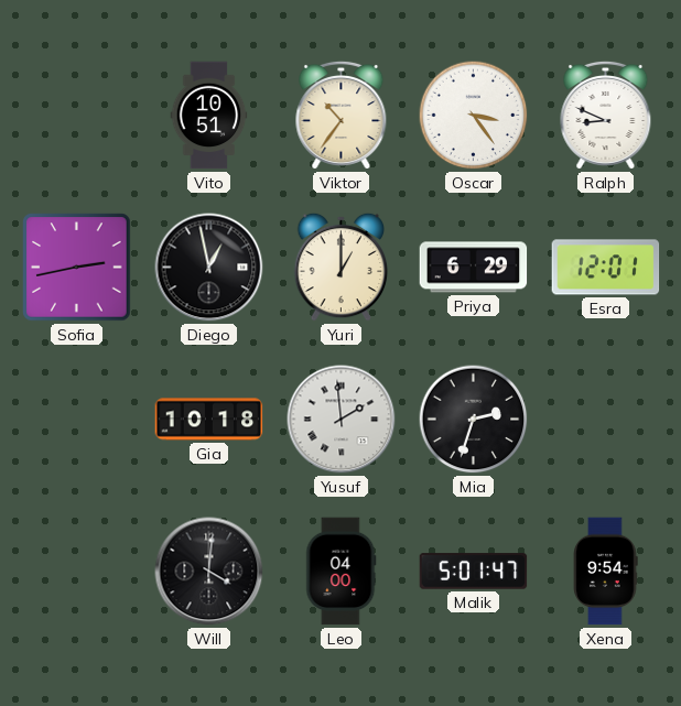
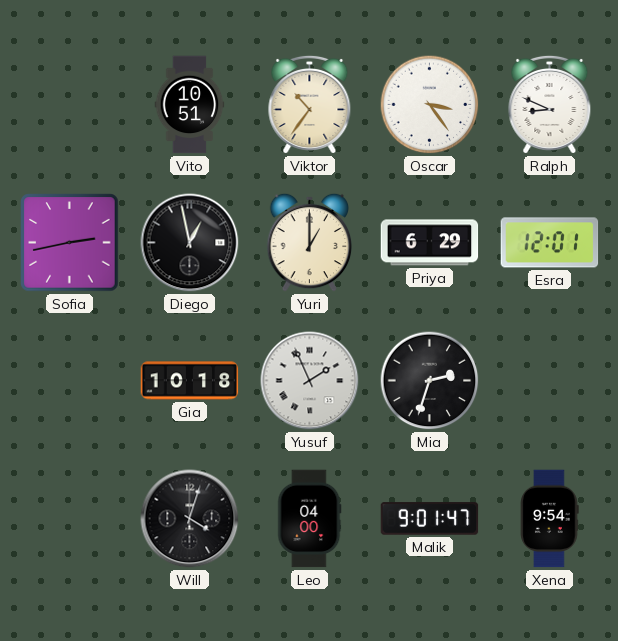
Yusuf: 1:59 -> 1:56
Will: 4:01 -> 4:03
Malik: 5:01 -> 9:01
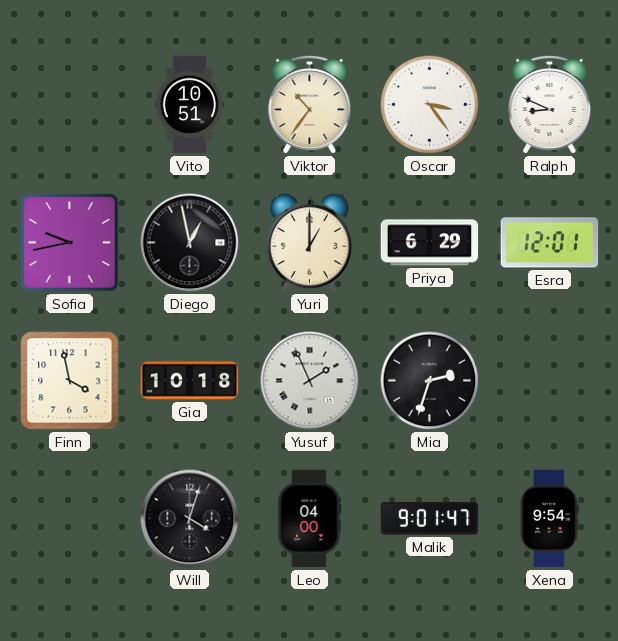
Sofia: 2:43 -> 9:43
Finn: none -> 3:58
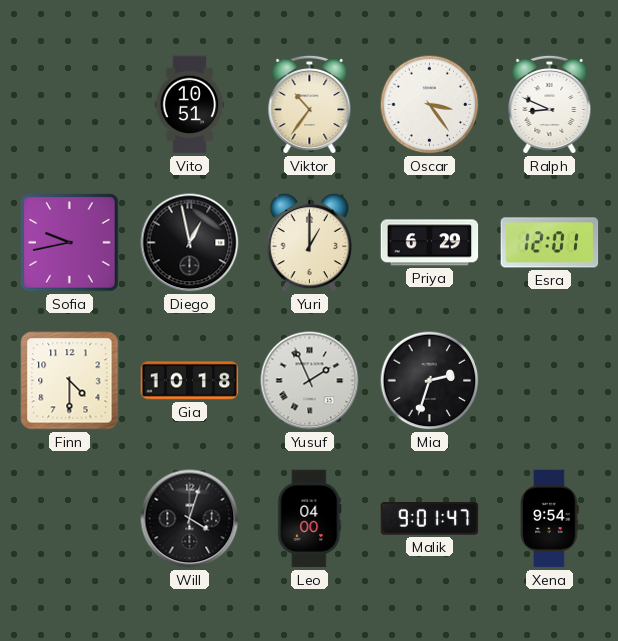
Finn: 3:58 -> 4:30
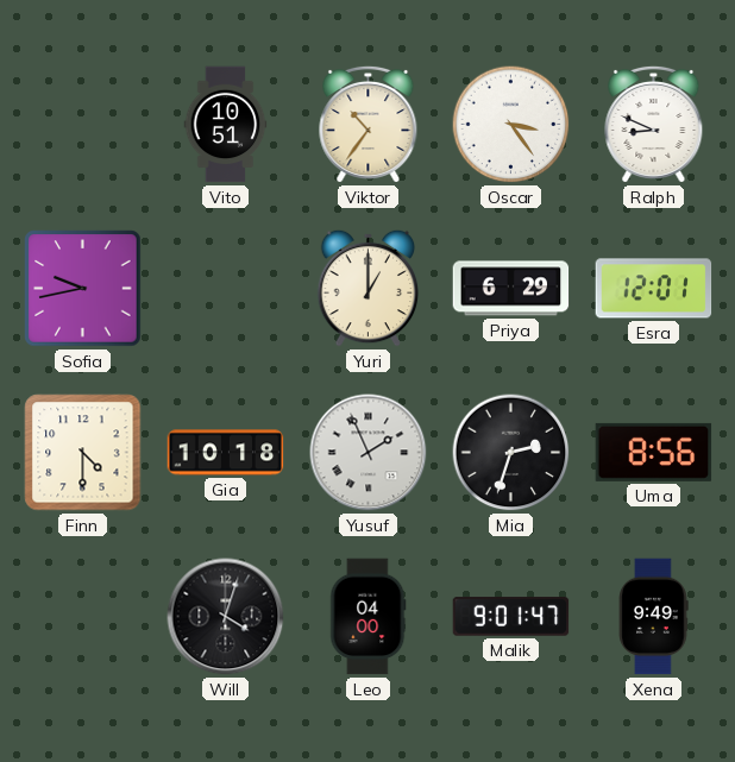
Diego: 12:58 -> none
Uma: none -> 8:56
Xena: 9:54 -> 9:49
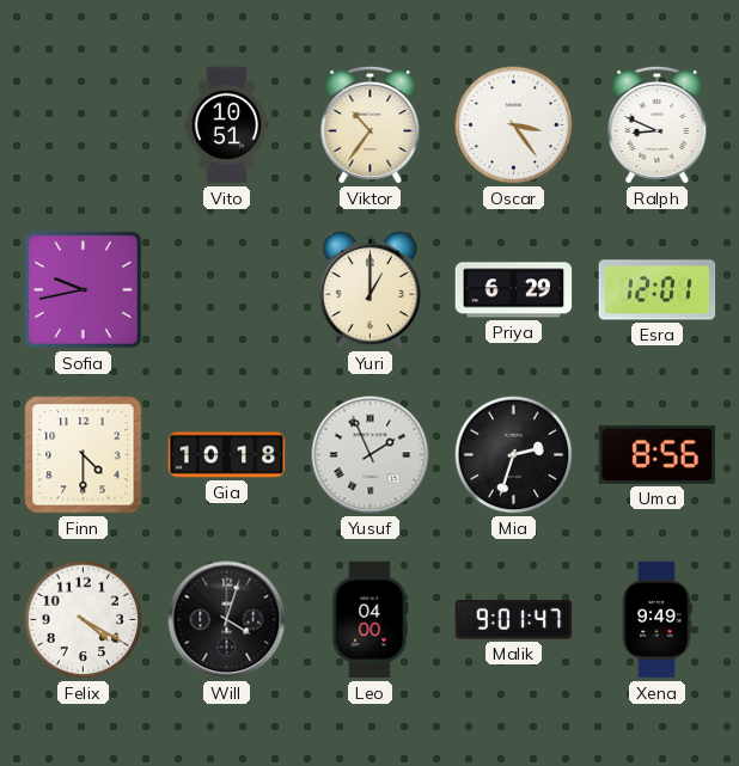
Felix: none -> 4:20
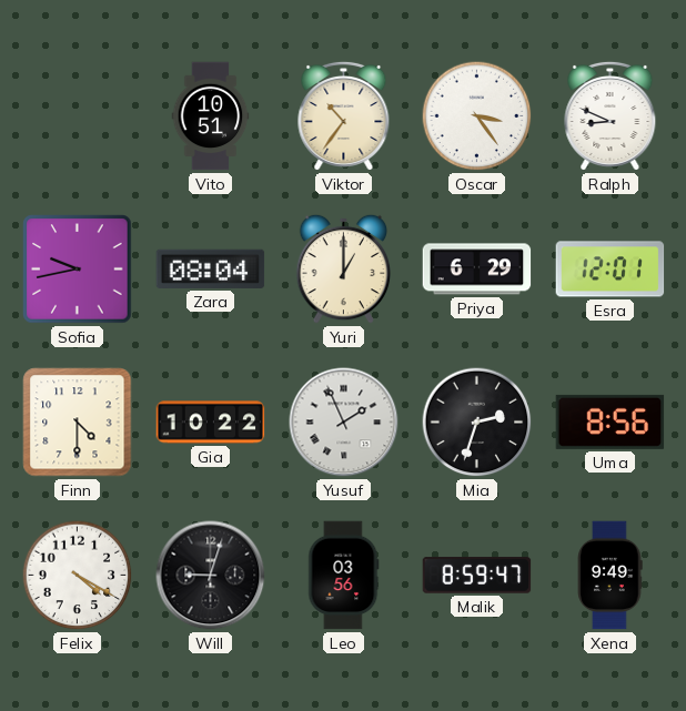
Zara: none -> 08:04
Gia: 10:18 -> 10:22
Will: 4:03 -> 9:03
Leo: 04:00 -> 03:56
Malik: 9:01 -> 8:59
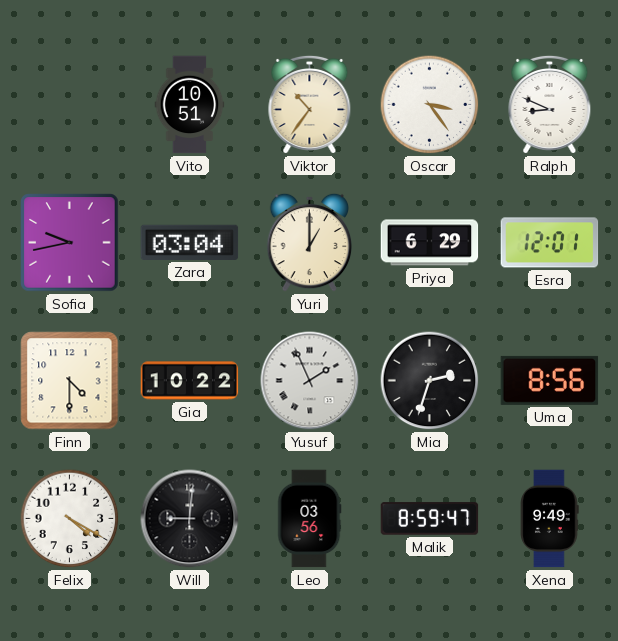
Zara: 08:04 -> 03:04
Will: 9:03 -> 9:01
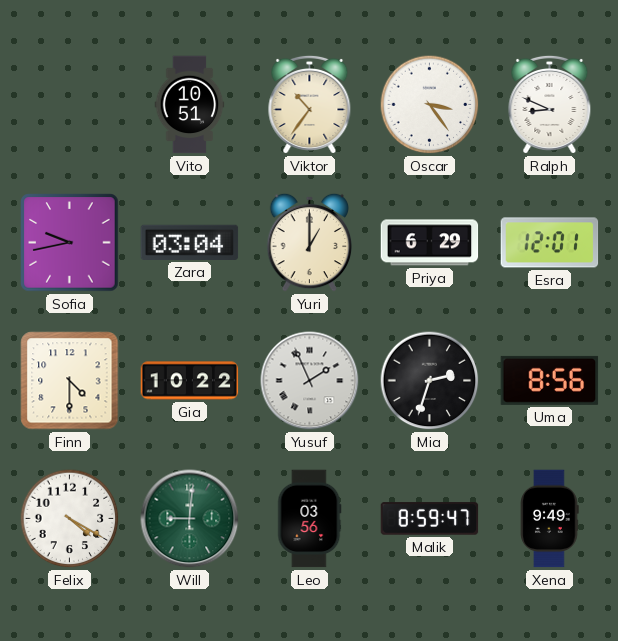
Will dial: black -> green
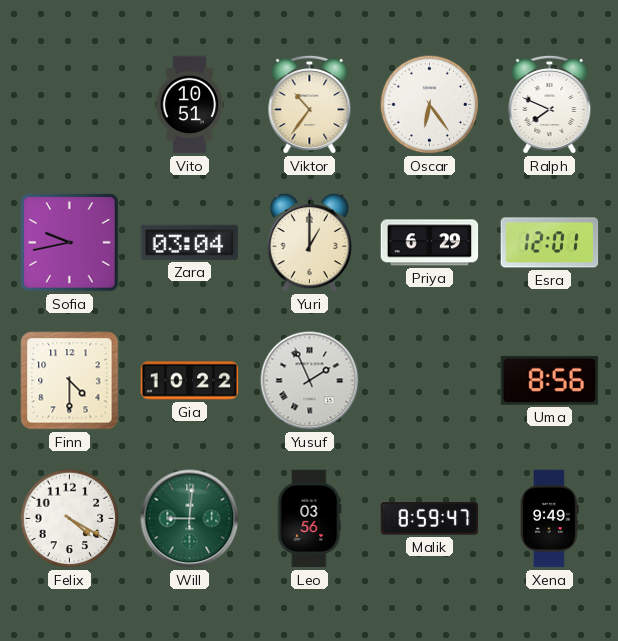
Oscar: 3:24 -> 6:24
Ralph: 8:49 -> 7:49
Mia: 2:33 -> none
